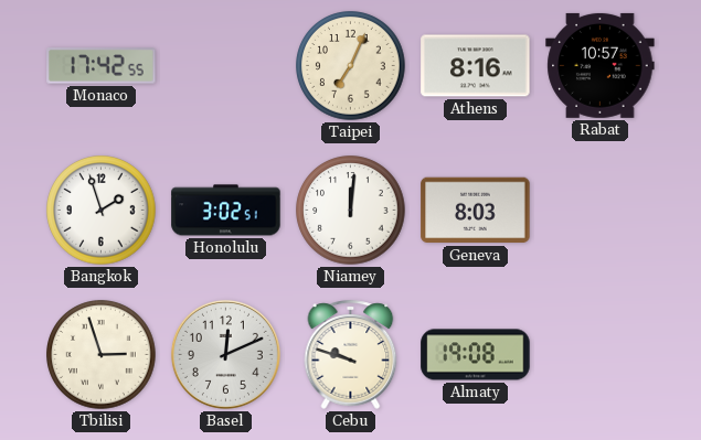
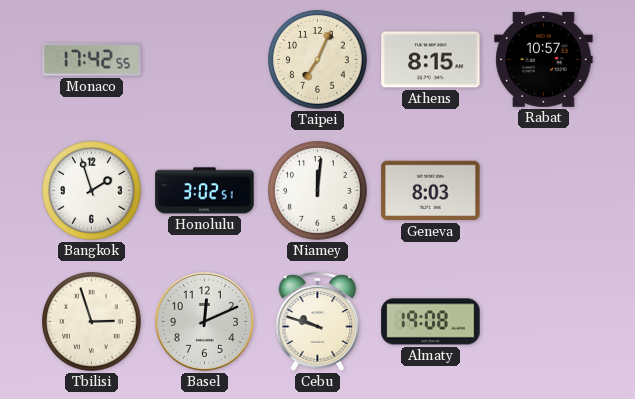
Athens: 8:16 -> 8:15
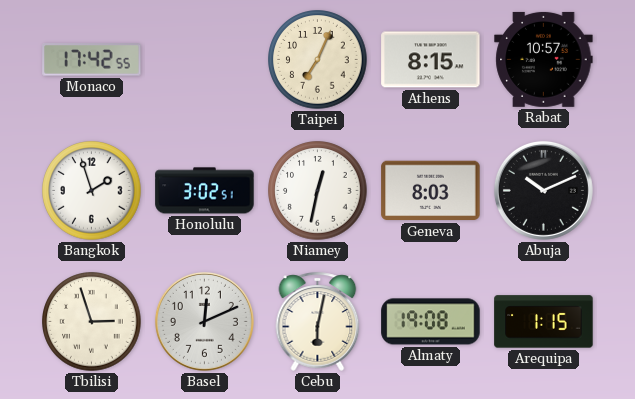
Niamey: 12:01 -> 12:32
Abuja: none -> 10:11
Cebu: 9:48 -> 6:02
Arequipa: none -> 1:15
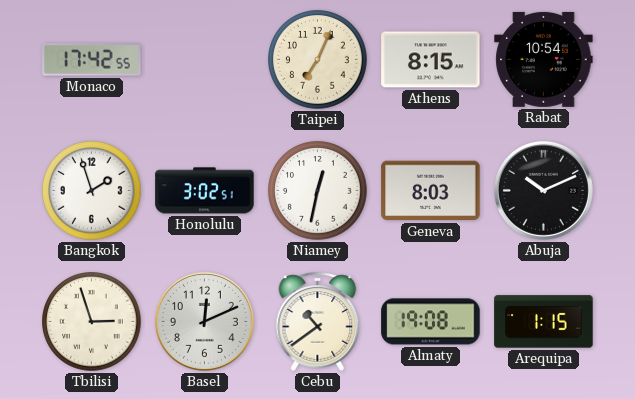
Rabat: 10:57 -> 10:54
Cebu: 6:02 -> 10:39
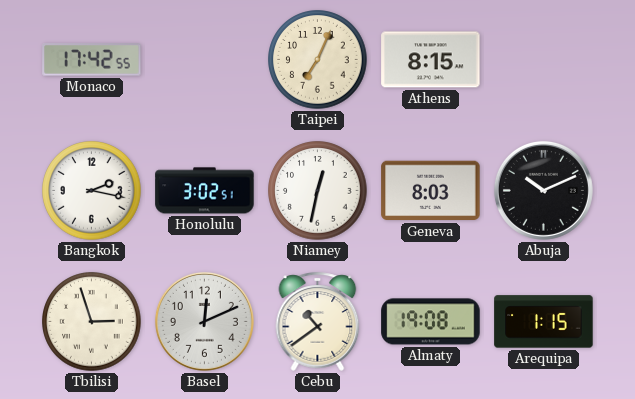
Rabat: 10:54 -> none
Bangkok: 1:57 -> 2:17
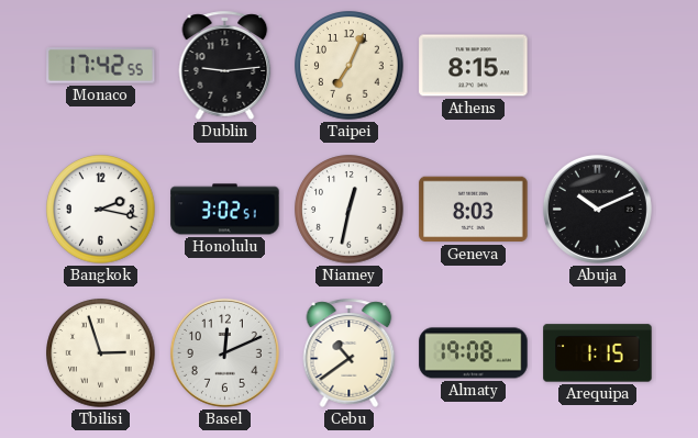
Dublin: none -> 9:14
